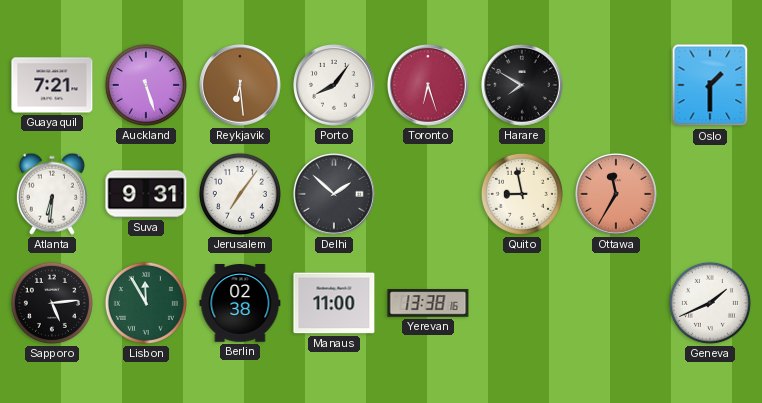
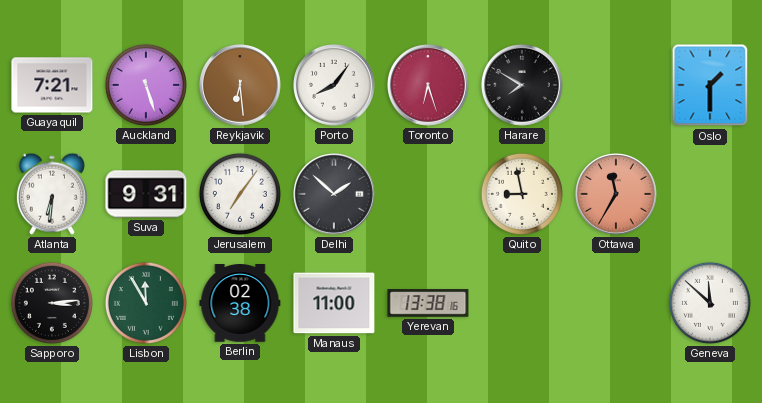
Sapporo: 5:14 -> 3:14
Geneva: 1:41 -> 11:52
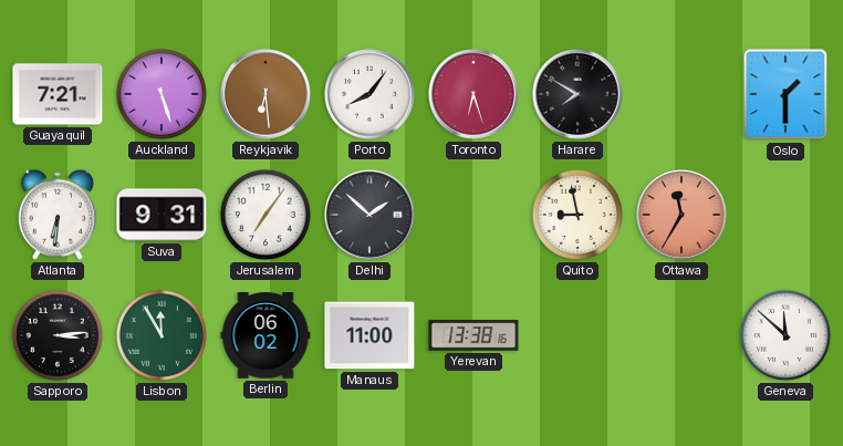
Berlin: 02:38 -> 06:02
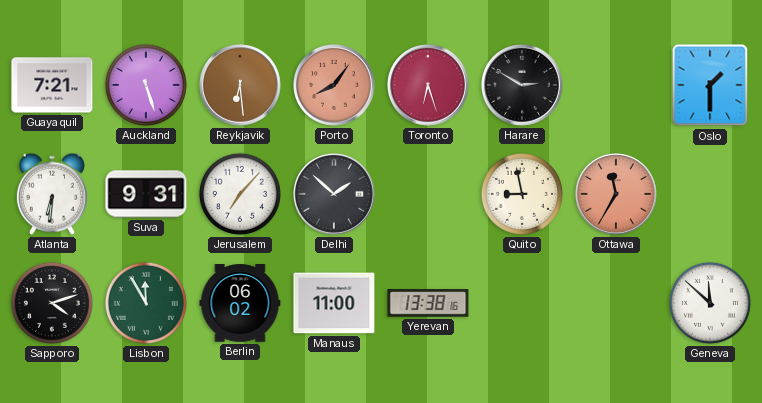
Porto dial: white -> salmon
Harare: 7:50 -> 2:50
Jerusalem: 7:06 -> 7:07
Sapporo: 3:14 -> 4:12
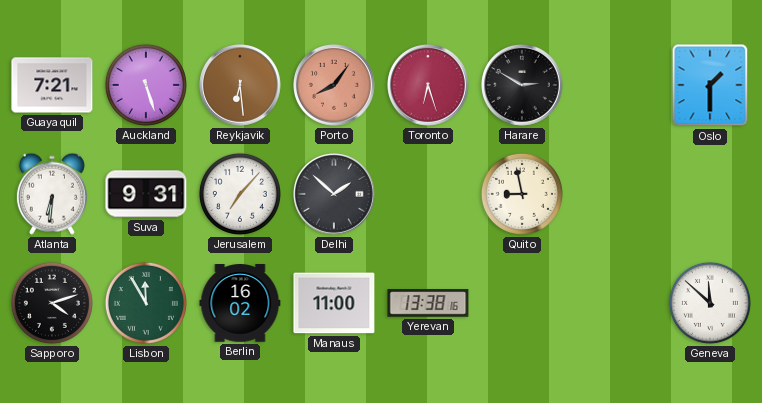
Ottawa: 11:35 -> none
Berlin: 06:02 -> 16:02
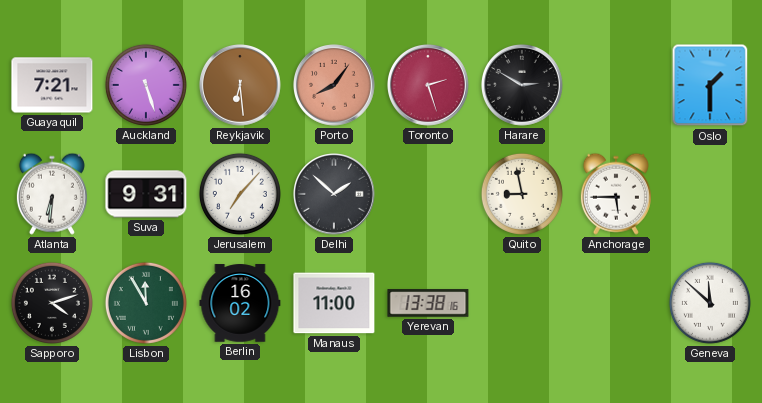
Toronto: 6:27 -> 2:27
Anchorage: none -> 5:45
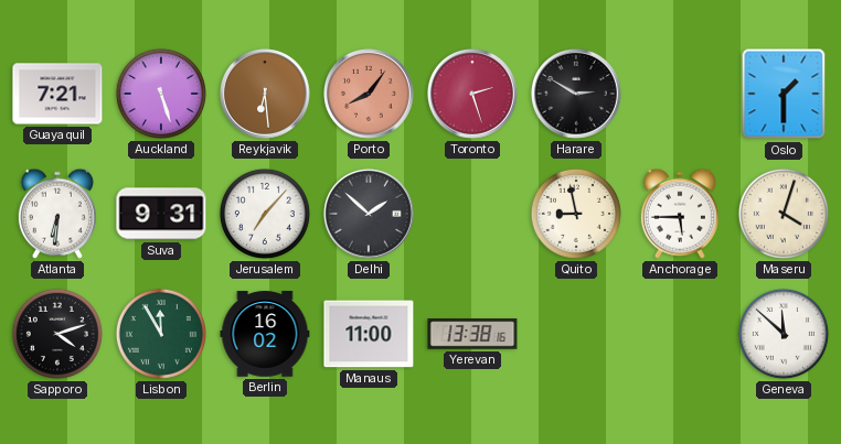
Maseru: none -> 4:03
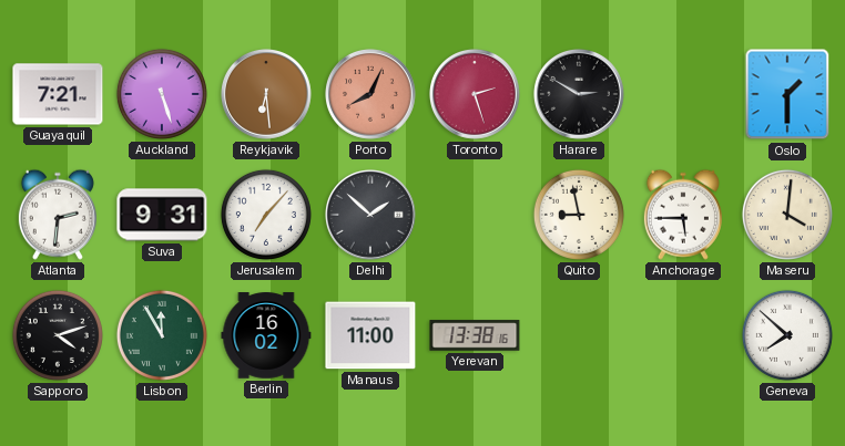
Porto: 8:06 -> 8:04
Atlanta: 6:31 -> 2:31
Maseru: 4:03 -> 4:01
Geneva: 11:52 -> 7:52
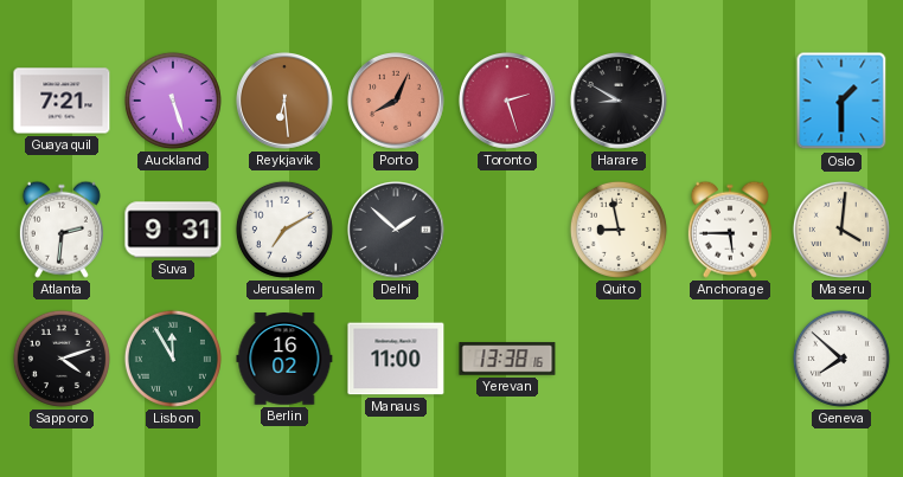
Harare: 2:50 -> 8:50
Jerusalem: 7:07 -> 7:10
